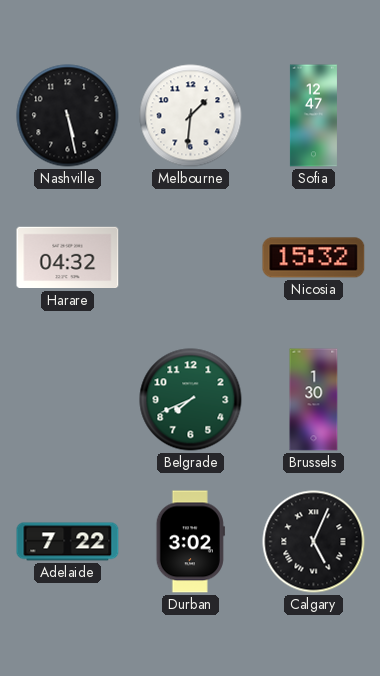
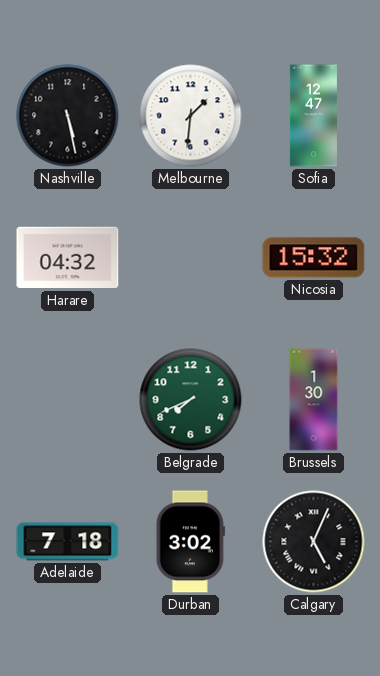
Adelaide: 7:22 -> 7:18
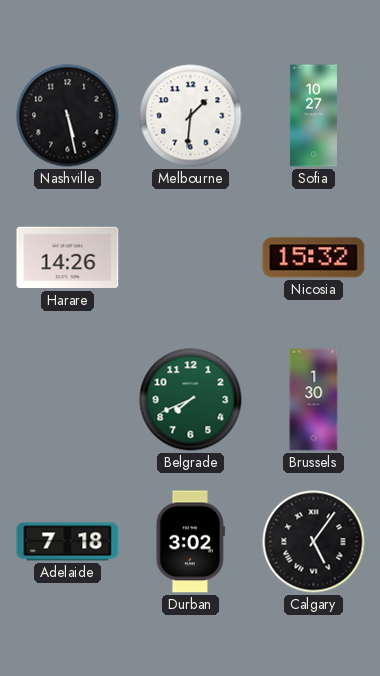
Sofia: 12:47 -> 10:27
Harare: 04:32 -> 14:26
Calgary: 5:04 -> 5:06
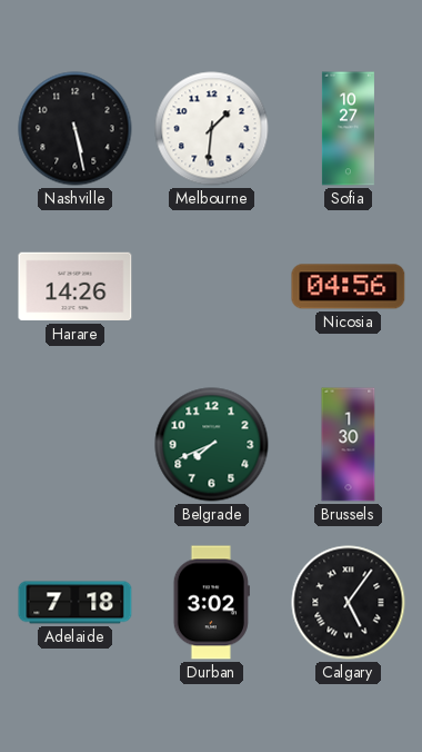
Nicosia: 15:32 -> 04:56
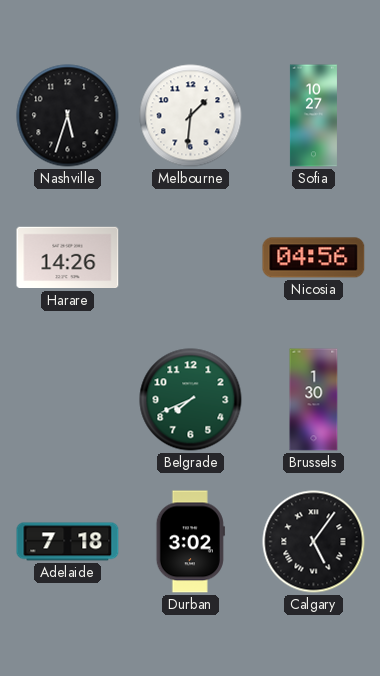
Nashville: 5:28 -> 5:33
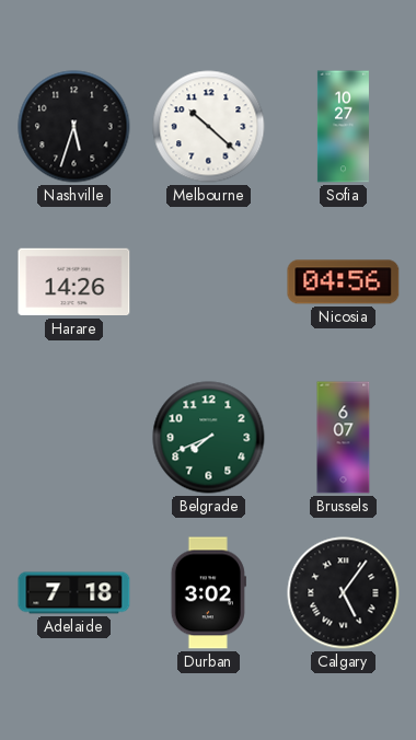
Melbourne: 1:31 -> 10:22
Brussels: 1:30 -> 6:07
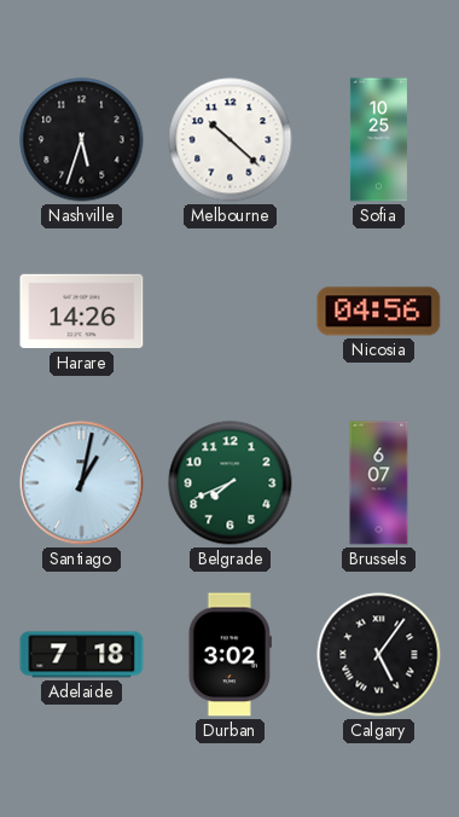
Sofia: 10:27 -> 10:25
Santiago: none -> 1:02
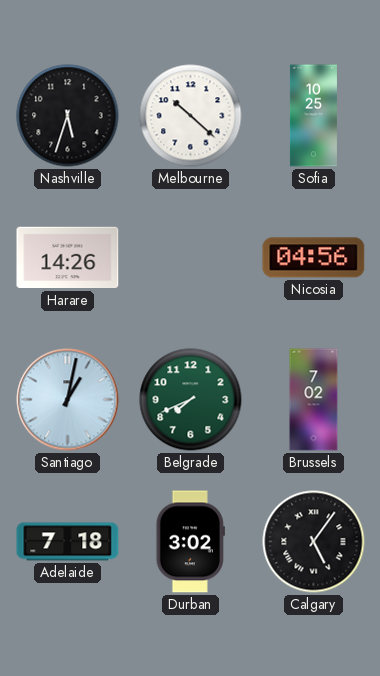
Brussels: 6:07 -> 7:02
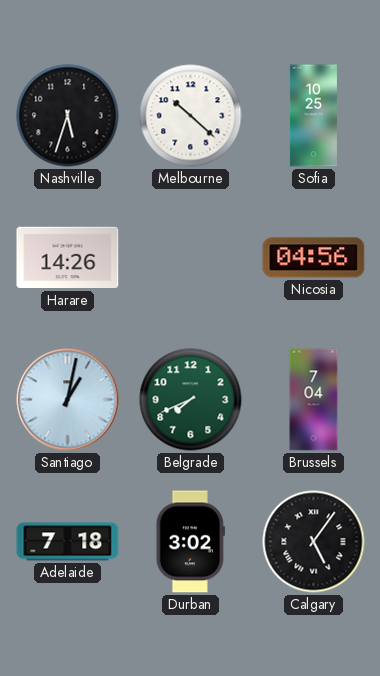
Brussels: 7:02 -> 7:04
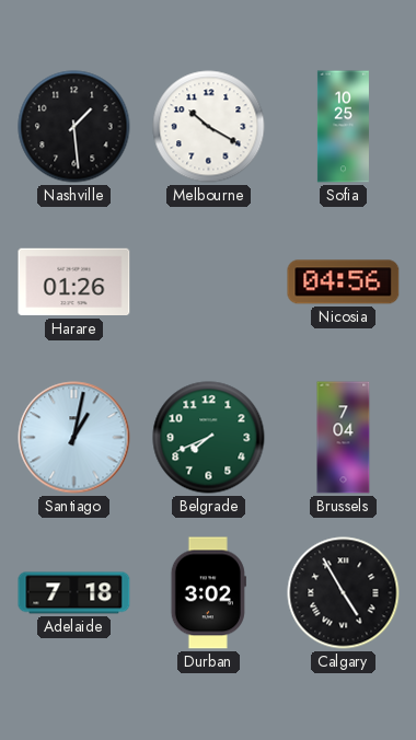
Nashville: 5:33 -> 1:29
Melbourne: 10:22 -> 10:20
Harare: 14:26 -> 01:26
Calgary: 5:06 -> 4:55
